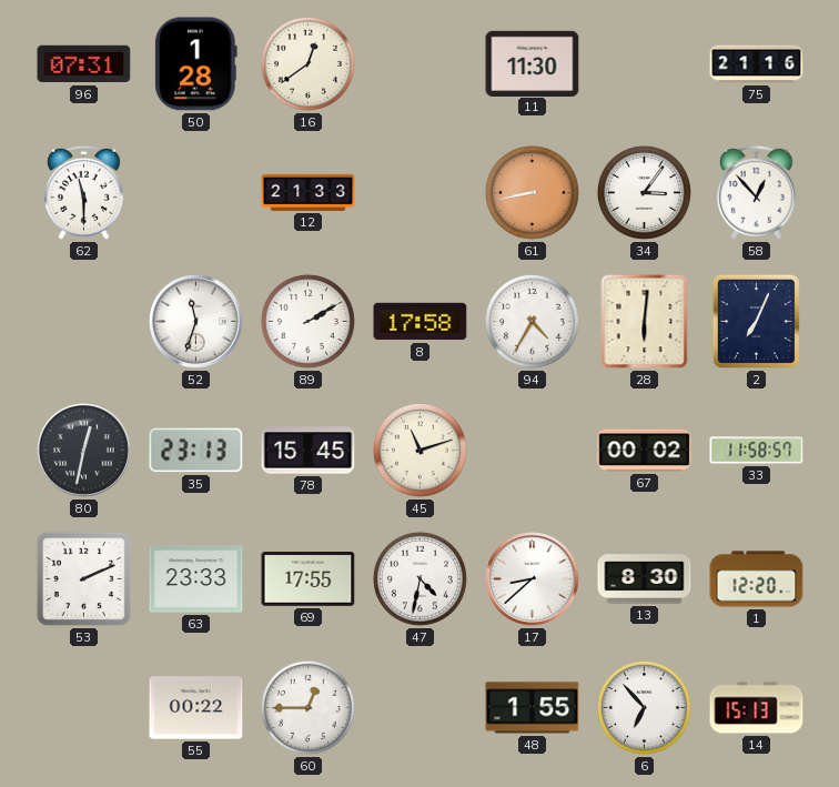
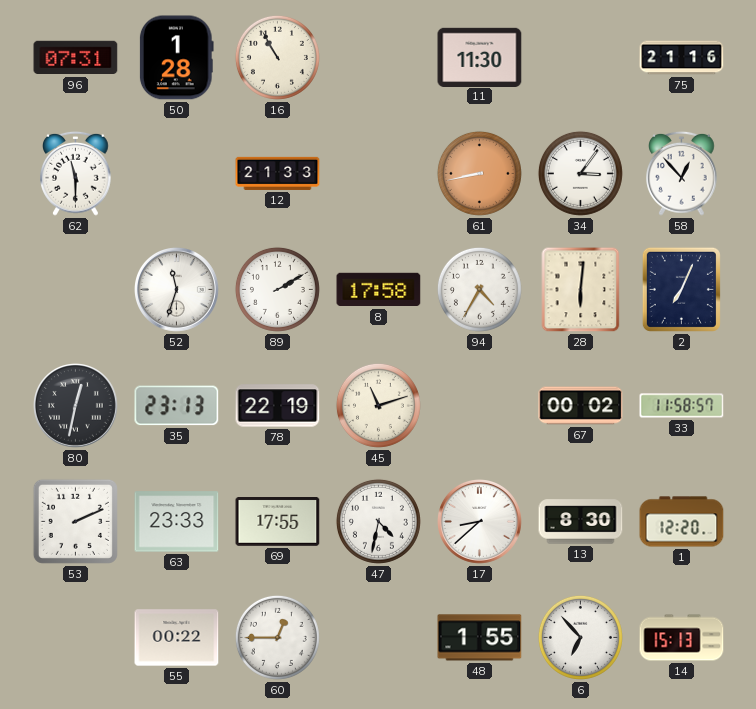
16: 12:39 -> 10:55
78: 15:45 -> 22:19
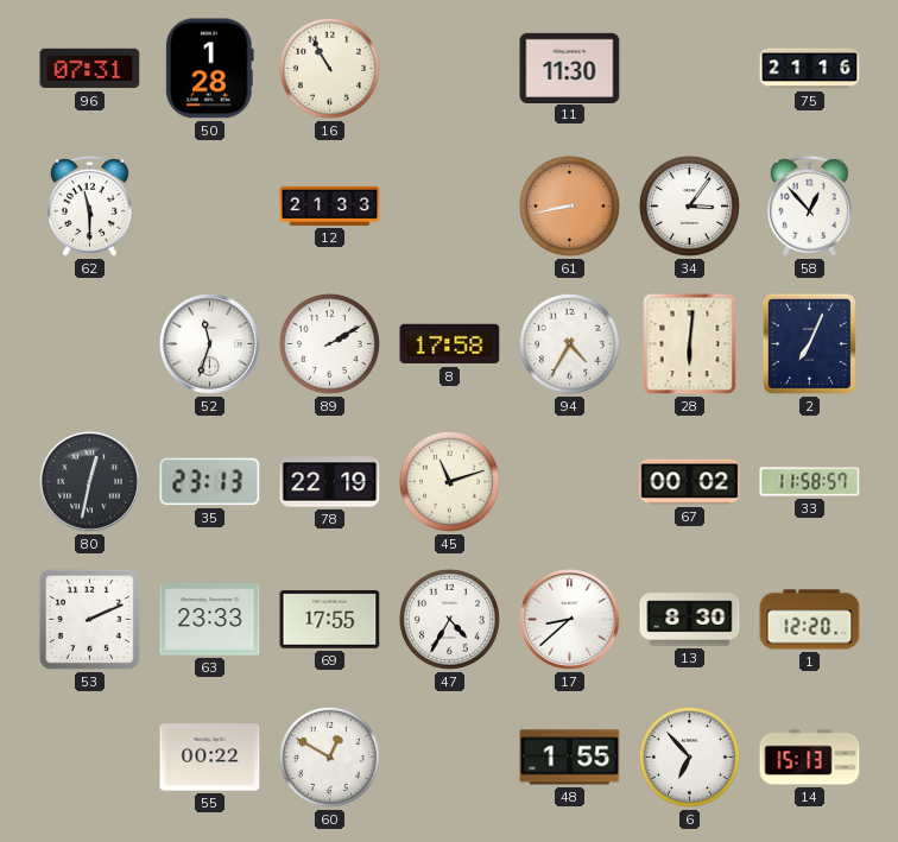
47: 4:32 -> 4:35
60: 12:45 -> 12:50
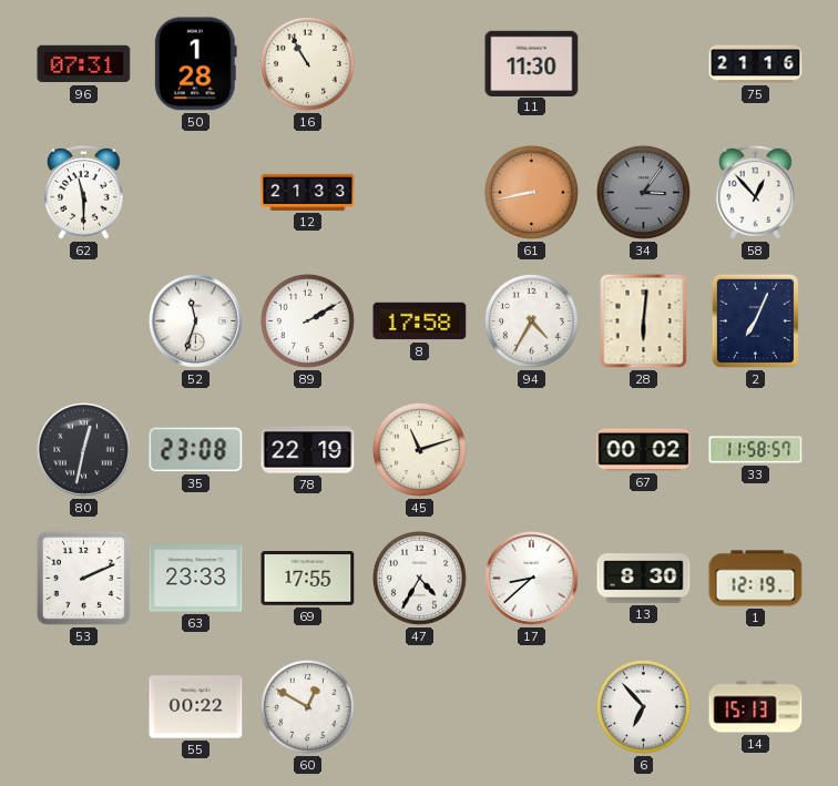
34 dial: white -> grey
35: 23:13 -> 23:08
1: 12:20 -> 12:19
48: 1:55 -> none
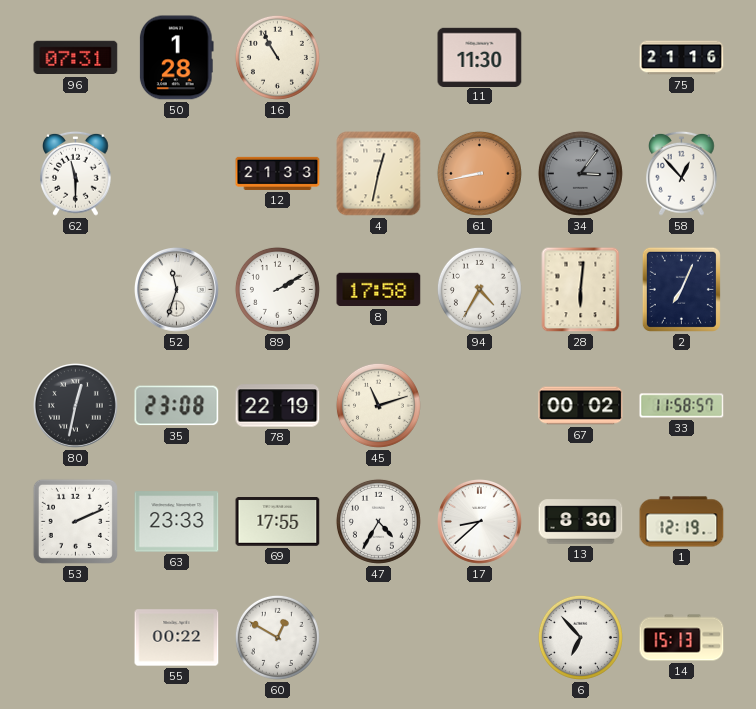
4: none -> 12:32
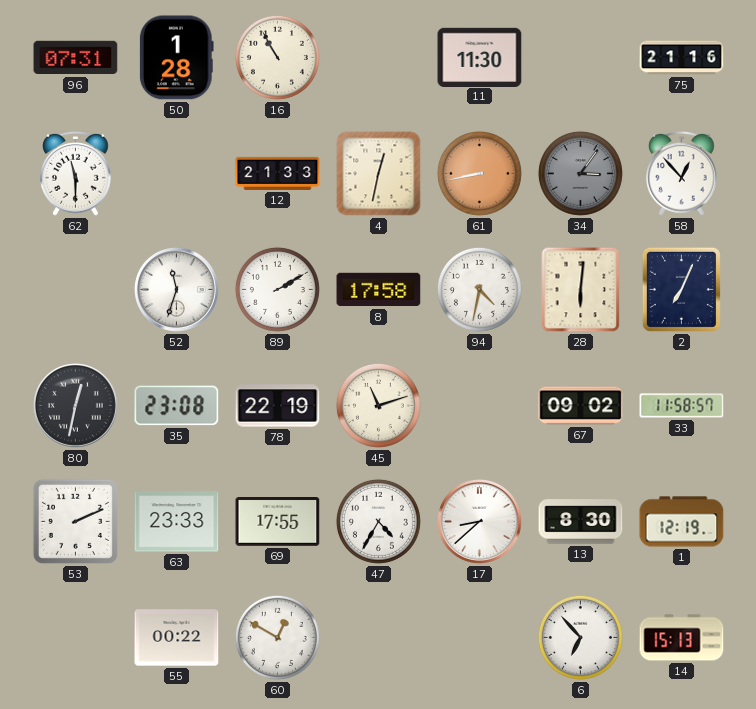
94: 4:35 -> 4:32
67: 00:02 -> 09:02
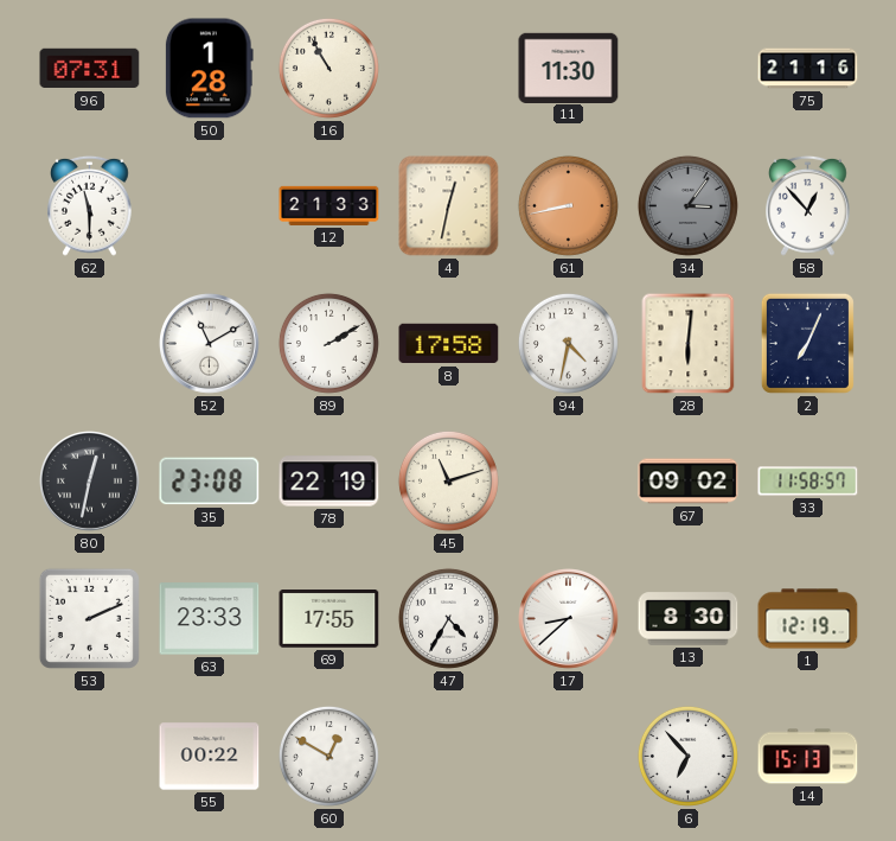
52: 11:33 -> 11:10
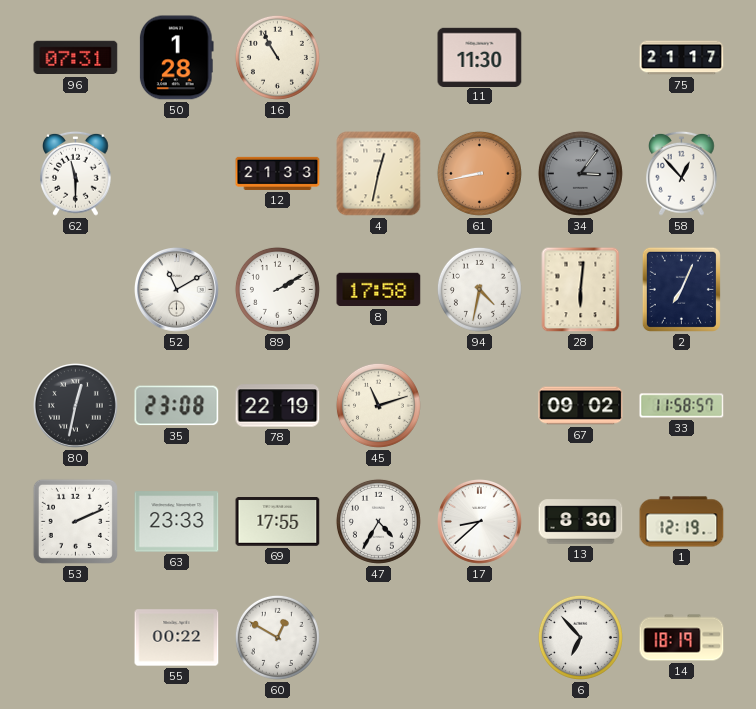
75: 21:16 -> 21:17
14: 15:13 -> 18:19
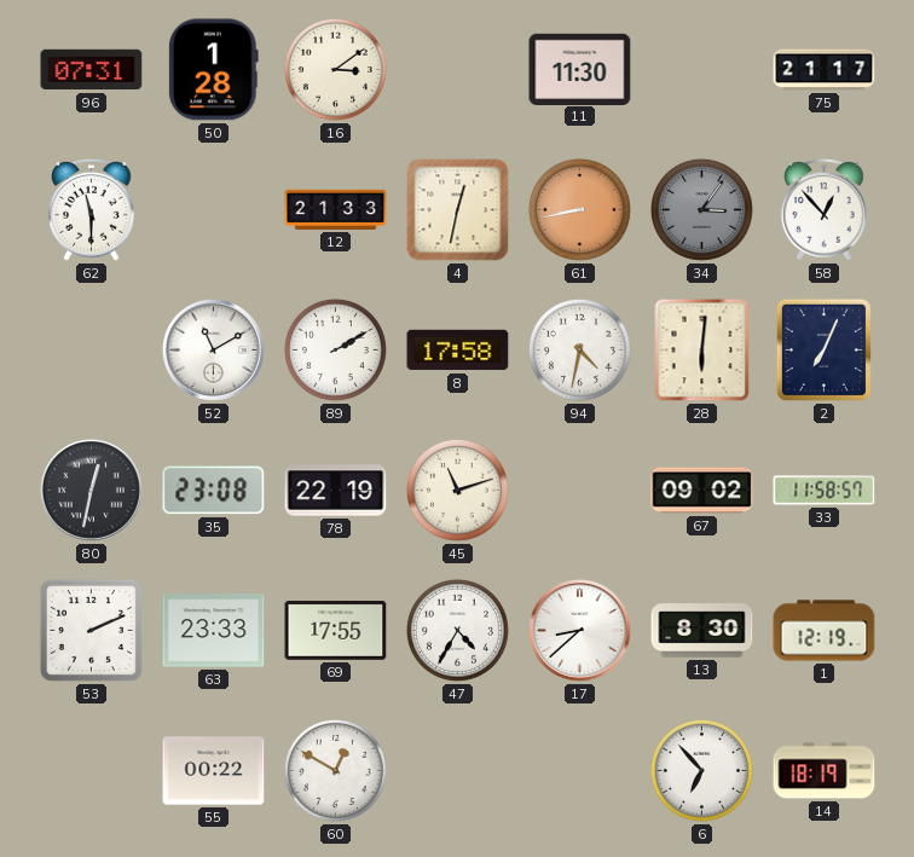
16: 10:55 -> 3:09
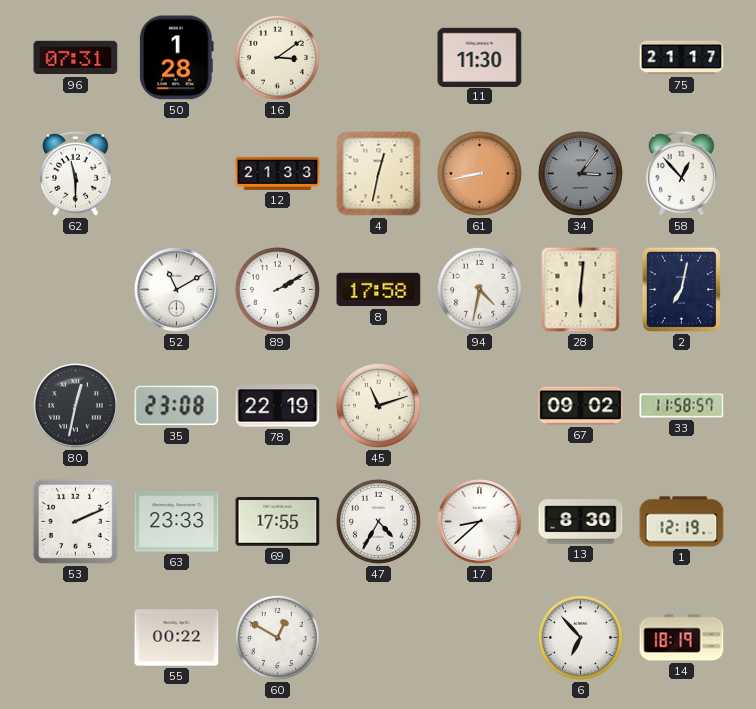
2: 7:04 -> 7:02
